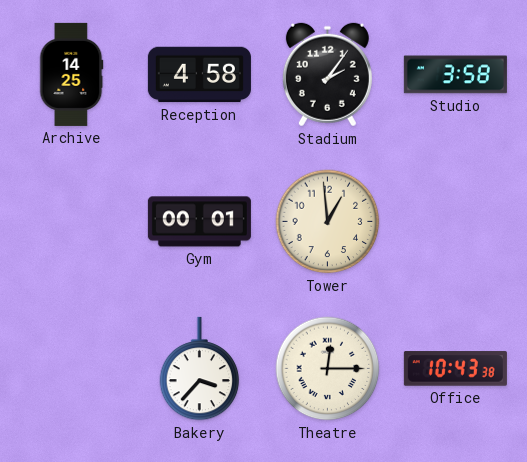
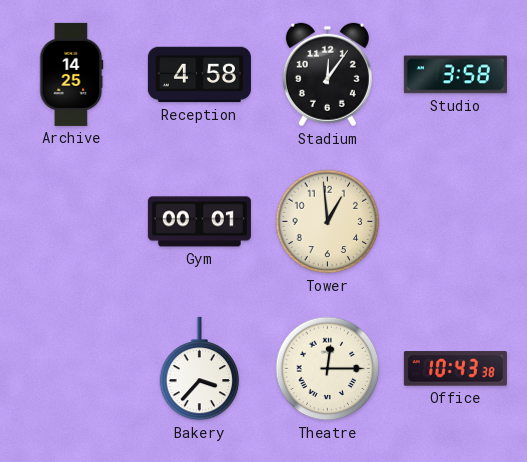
Stadium: 2:06 -> 12:06
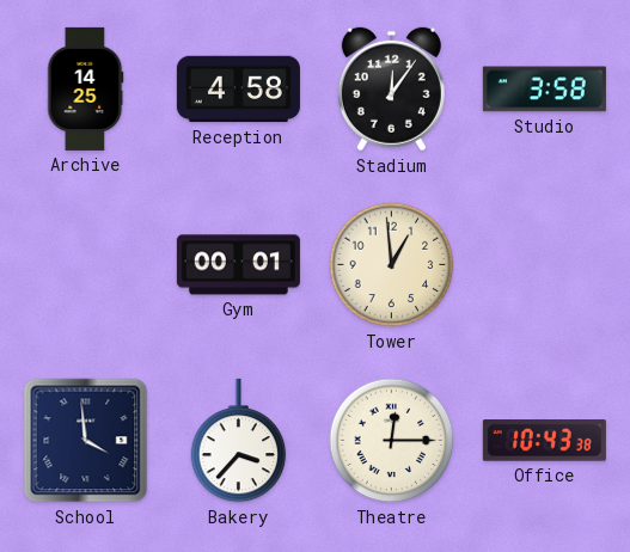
School: none -> 3:59
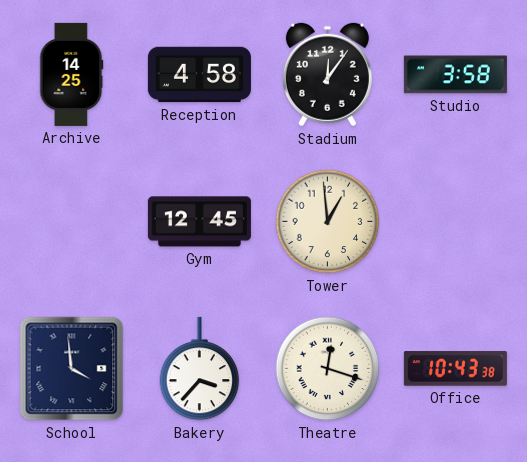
Gym: 00:01 -> 12:45
Theatre: 12:15 -> 12:18
